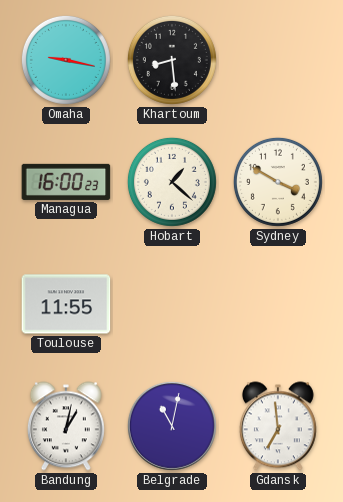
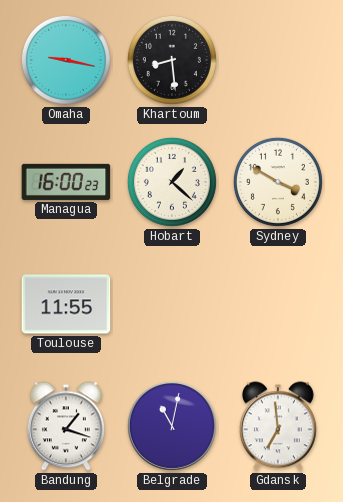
Bandung: 1:02 -> 1:18
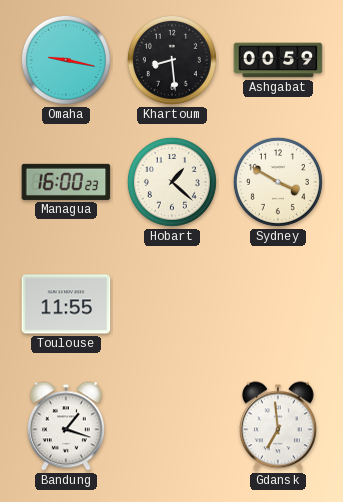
Ashgabat: none -> 00:59
Belgrade: 11:02 -> none
